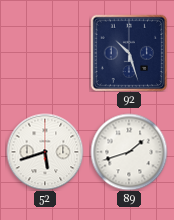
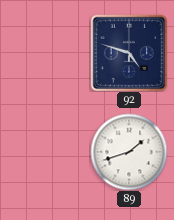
92: 10:27 -> 4:48
52: 5:42 -> none
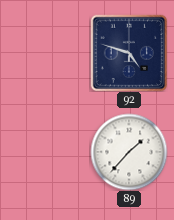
89: 1:42 -> 1:37
